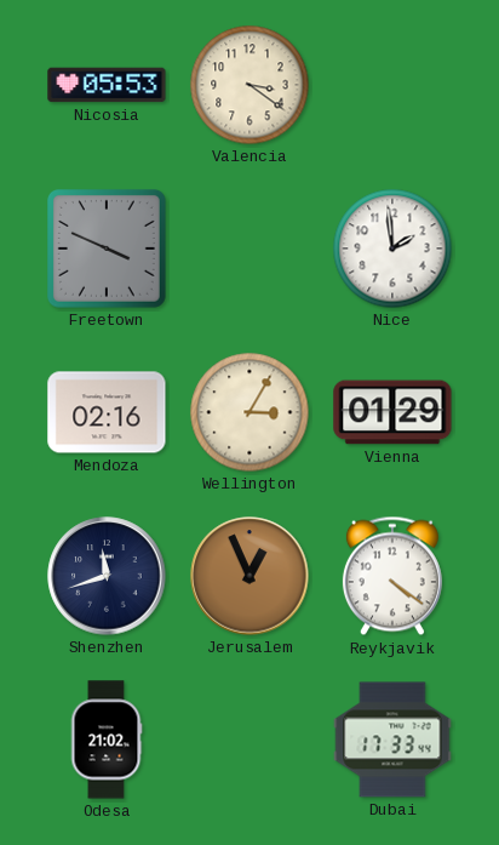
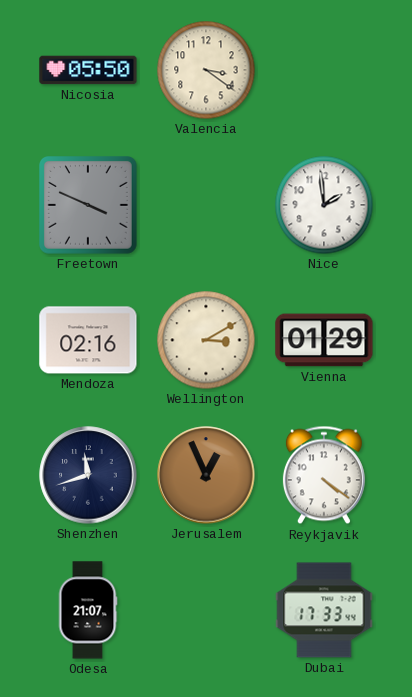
Nicosia: 05:53 -> 05:50
Wellington: 3:05 -> 3:10
Odesa: 21:02 -> 21:07
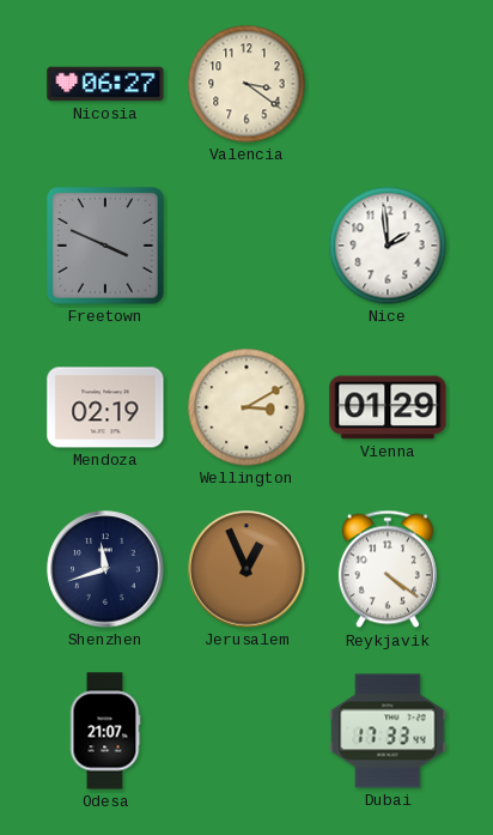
Nicosia: 05:50 -> 06:27
Mendoza: 02:16 -> 02:19
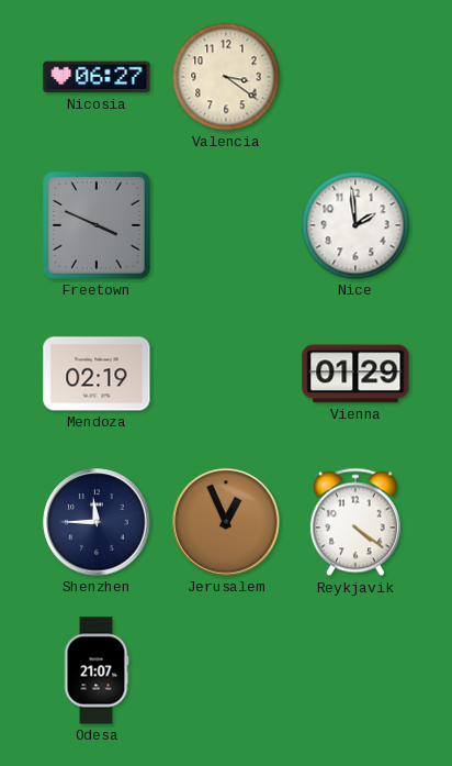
Wellington: 3:10 -> none
Shenzhen: 11:42 -> 11:45
Dubai: 17:33 -> none
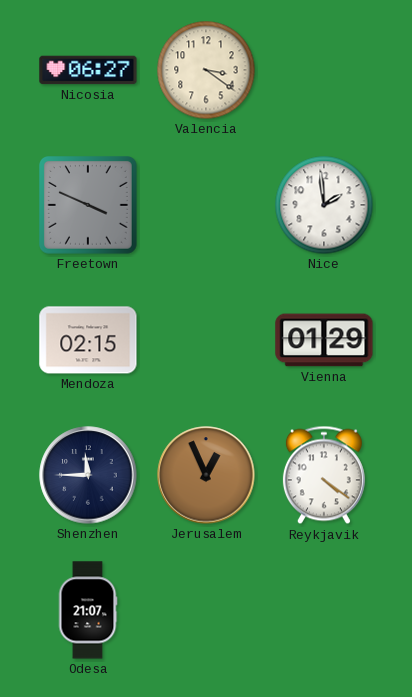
Mendoza: 02:19 -> 02:15
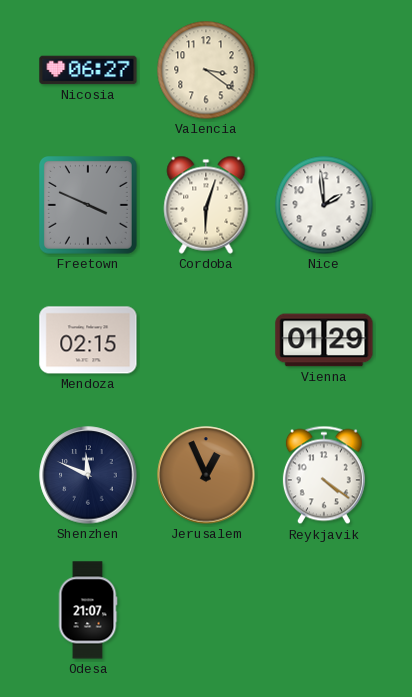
Cordoba: none -> 6:03
Shenzhen: 11:45 -> 11:49
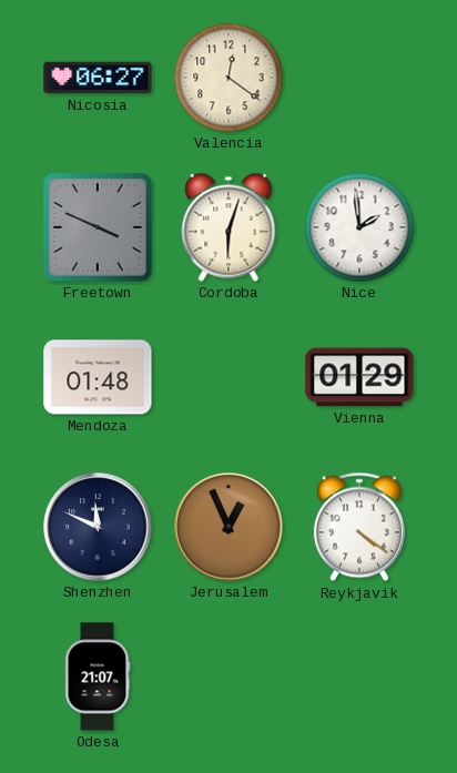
Valencia: 3:21 -> 12:21
Mendoza: 02:15 -> 01:48
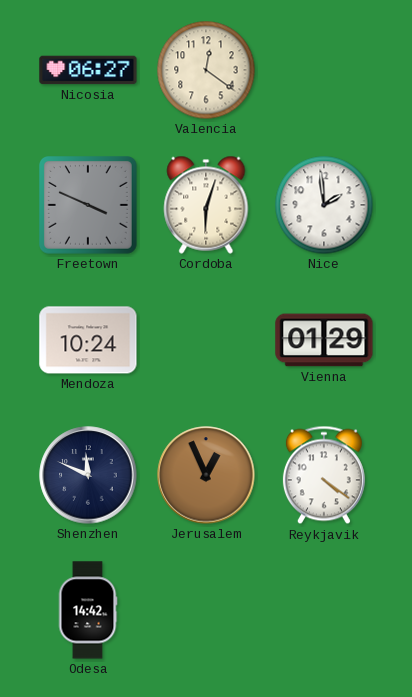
Mendoza: 01:48 -> 10:24
Odesa: 21:07 -> 14:42
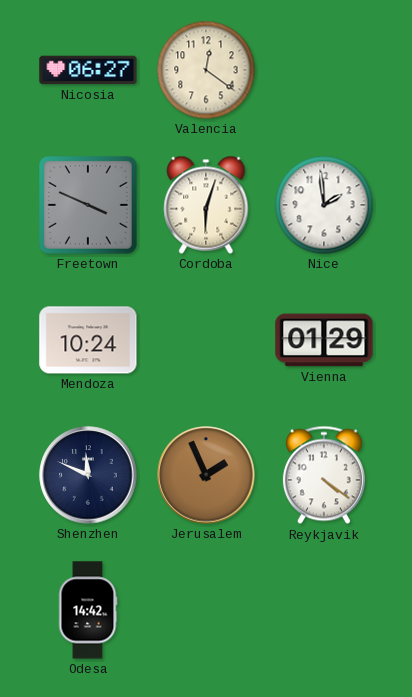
Jerusalem: 12:56 -> 1:56
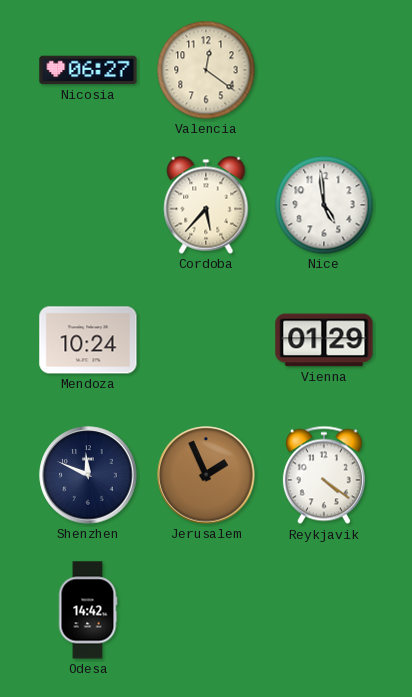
Freetown: 3:49 -> none
Cordoba: 6:03 -> 5:37
Nice: 1:59 -> 4:59
